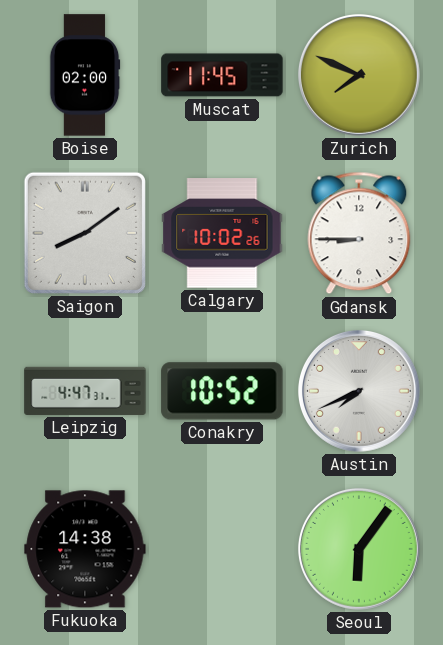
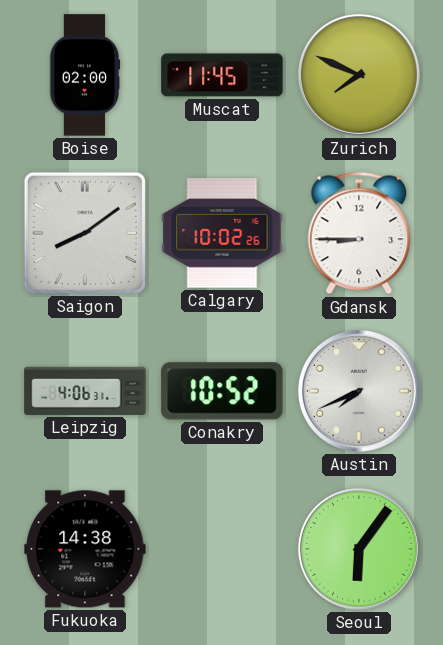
Leipzig: 4:47 -> 4:06
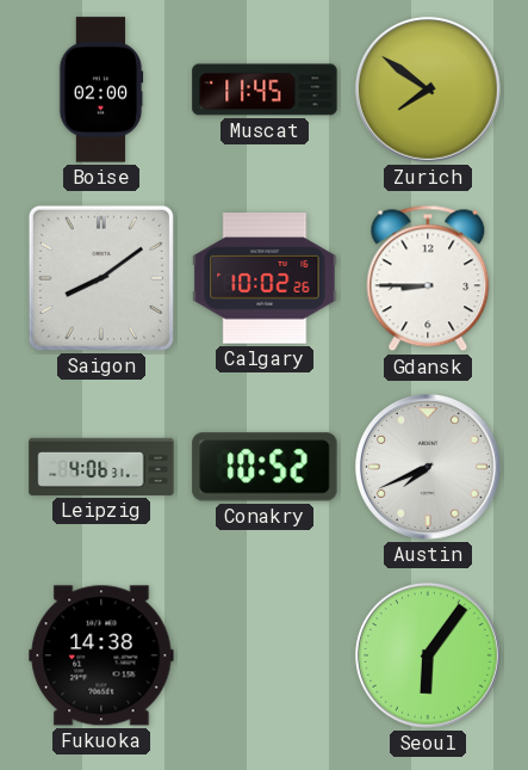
Zurich: 7:49 -> 7:51
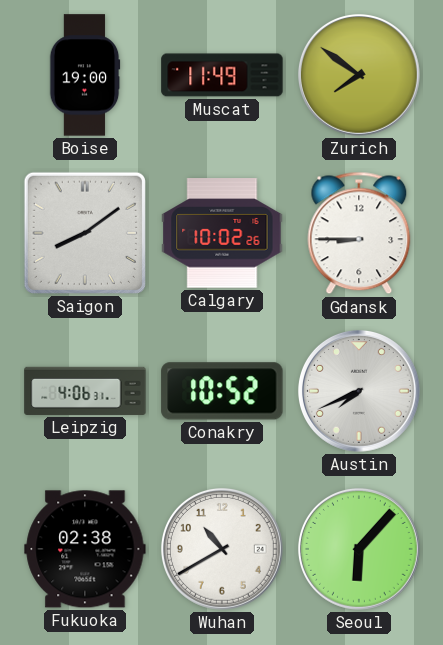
Boise: 02:00 -> 19:00
Muscat: 11:45 -> 11:49
Fukuoka: 14:38 -> 02:38
Wuhan: none -> 10:40
Seoul: 6:06 -> 6:07
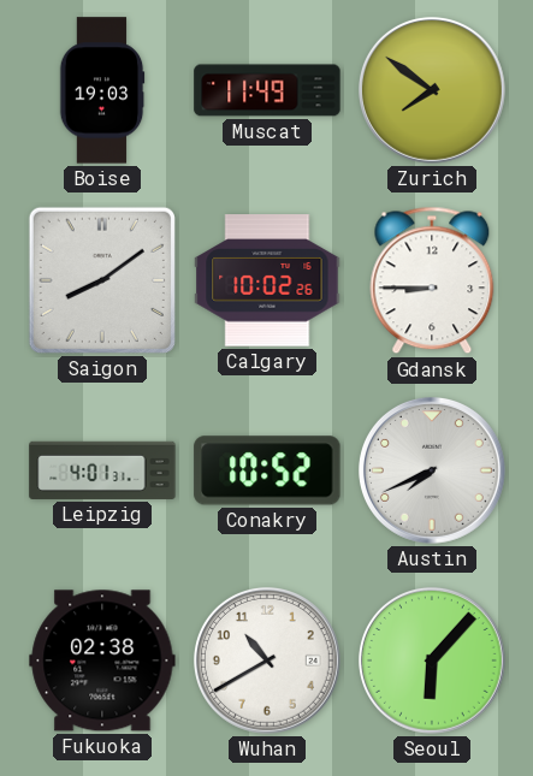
Boise: 19:00 -> 19:03
Leipzig: 4:06 -> 4:01
